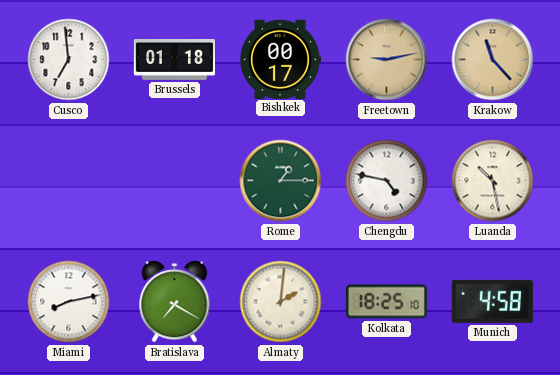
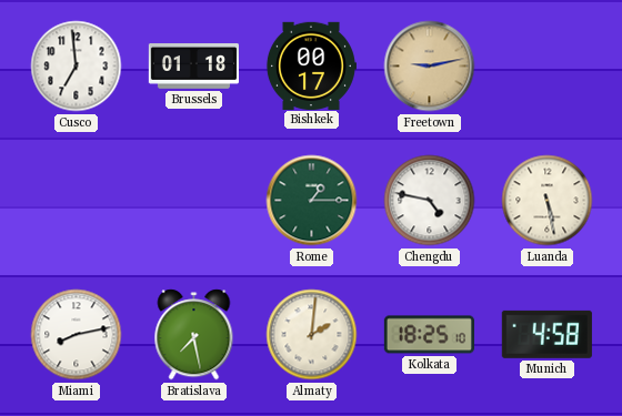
Krakow: 11:23 -> none
Luanda: 10:28 -> 5:28
Bratislava: 7:20 -> 7:28
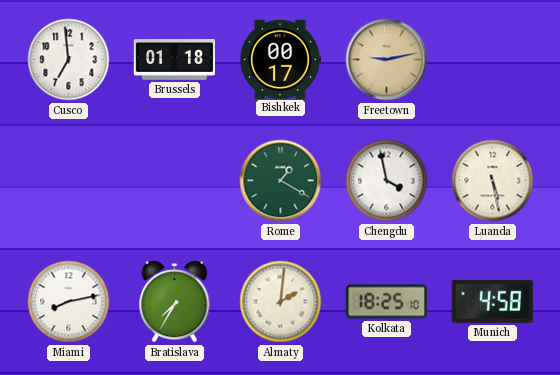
Rome: 1:15 -> 1:20
Chengdu: 4:47 -> 3:58
Bratislava: 7:28 -> 7:35
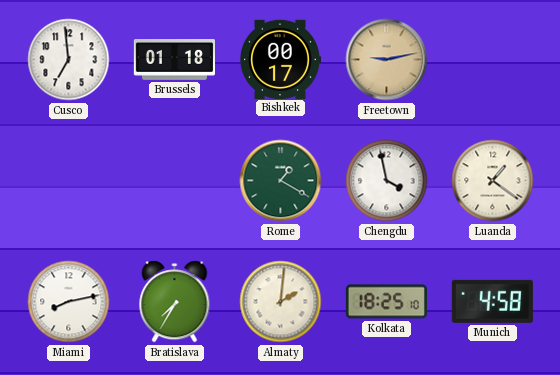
Luanda: 5:28 -> 1:21
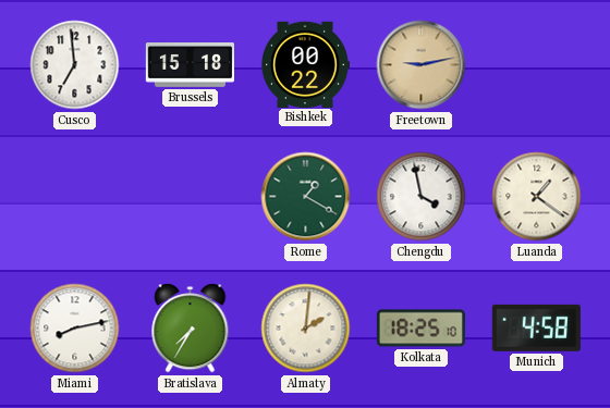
Brussels: 01:18 -> 15:18
Bishkek: 00:17 -> 00:22
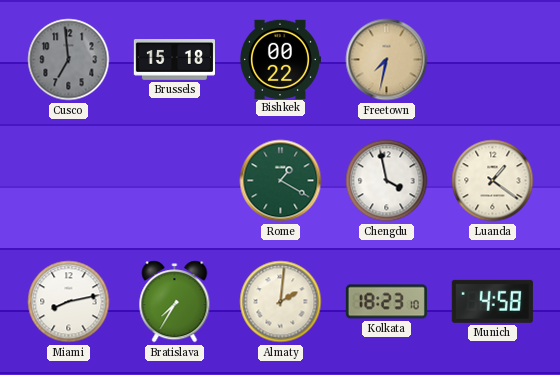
Cusco dial: white -> grey
Freetown: 9:13 -> 7:32
Kolkata: 18:25 -> 18:23
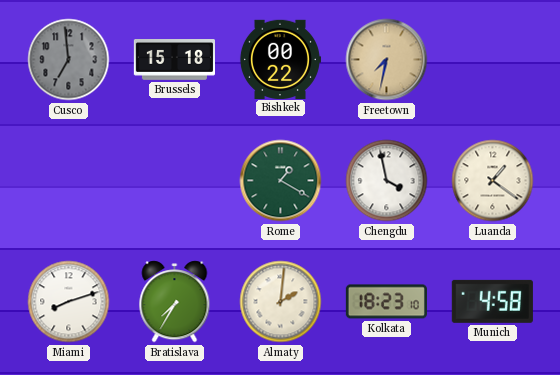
Miami: 8:13 -> 8:12
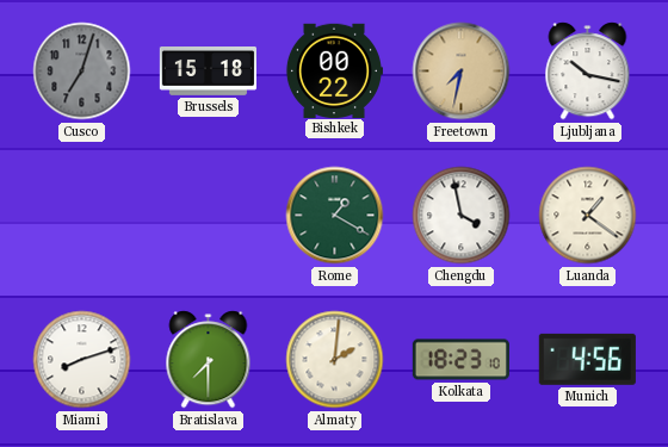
Cusco: 6:59 -> 7:03
Ljubljana: none -> 10:17
Bratislava: 7:35 -> 7:30
Munich: 4:58 -> 4:56
